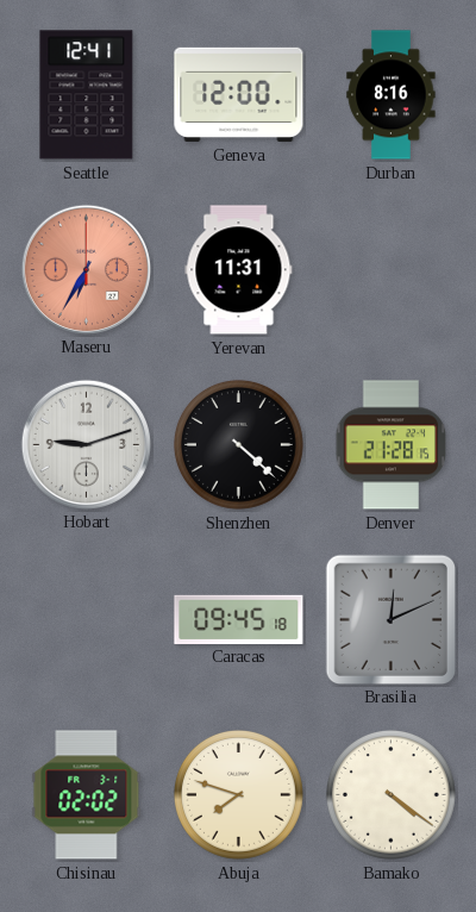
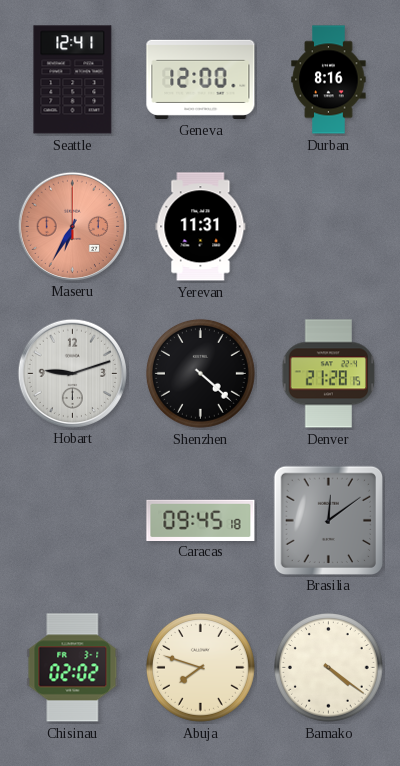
Brasilia: 12:11 -> 12:09
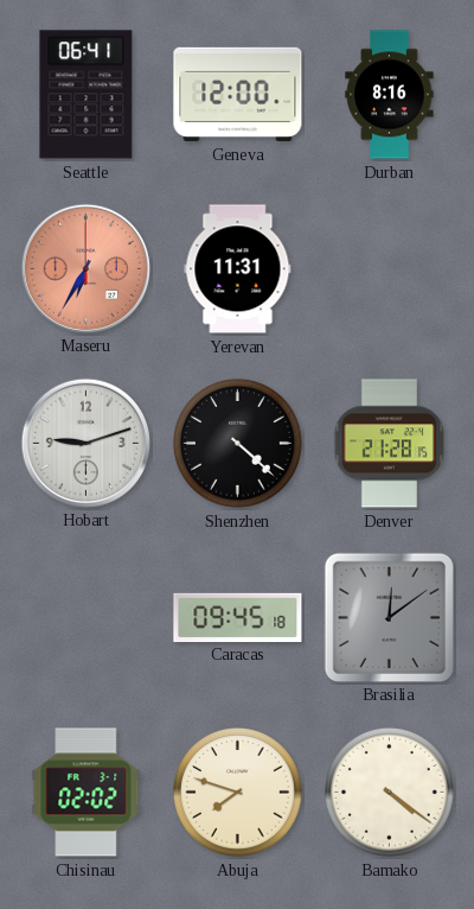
Seattle: 12:41 -> 06:41
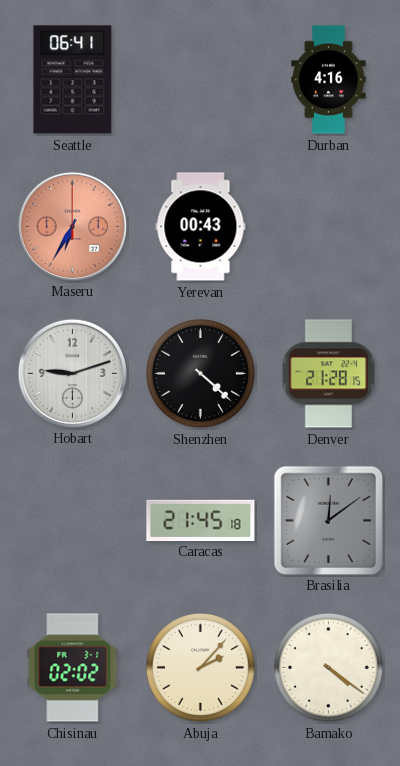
Geneva: 12:00 -> none
Durban: 8:16 -> 4:16
Yerevan: 11:31 -> 00:43
Caracas: 09:45 -> 21:45
Abuja: 7:48 -> 2:07
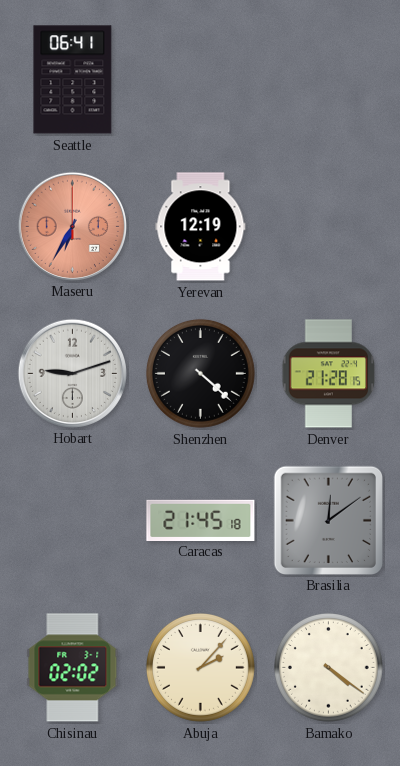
Durban: 4:16 -> none
Yerevan: 00:43 -> 12:19
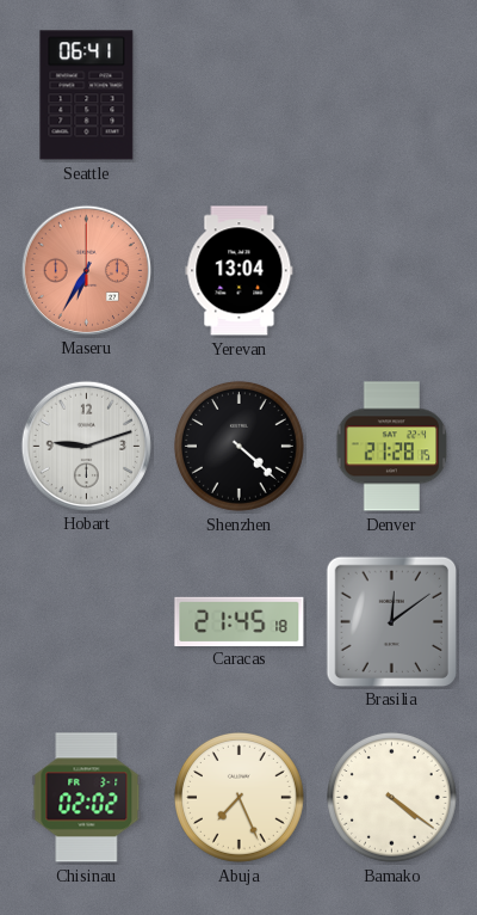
Yerevan: 12:19 -> 13:04
Abuja: 2:07 -> 7:26
